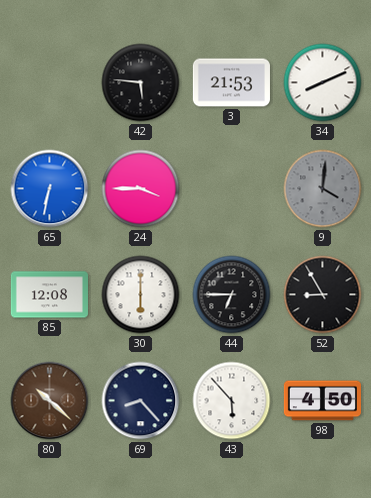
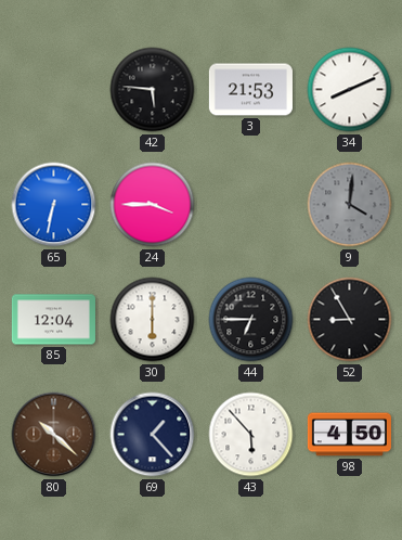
85: 12:08 -> 12:04
69: 8:23 -> 1:23
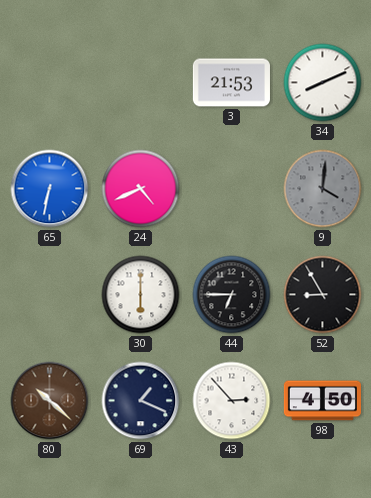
42: 5:46 -> none
24: 3:45 -> 4:41
85: 12:04 -> none
69: 1:23 -> 1:19
43: 5:53 -> 2:53
